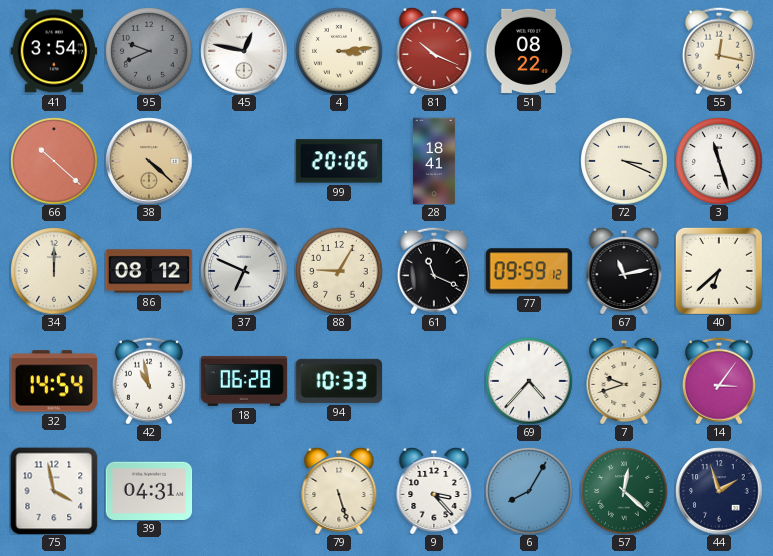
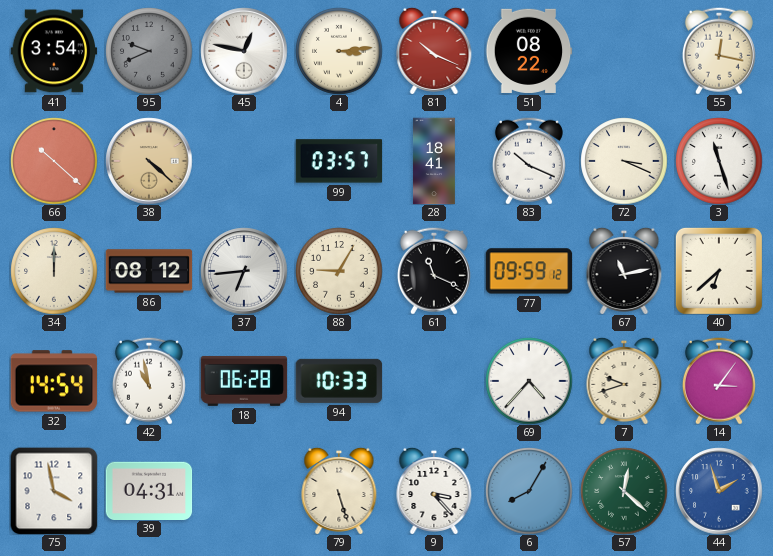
99: 20:06 -> 03:57
83: none -> 10:19
37: 6:49 -> 6:44
44 dial: navy -> blue
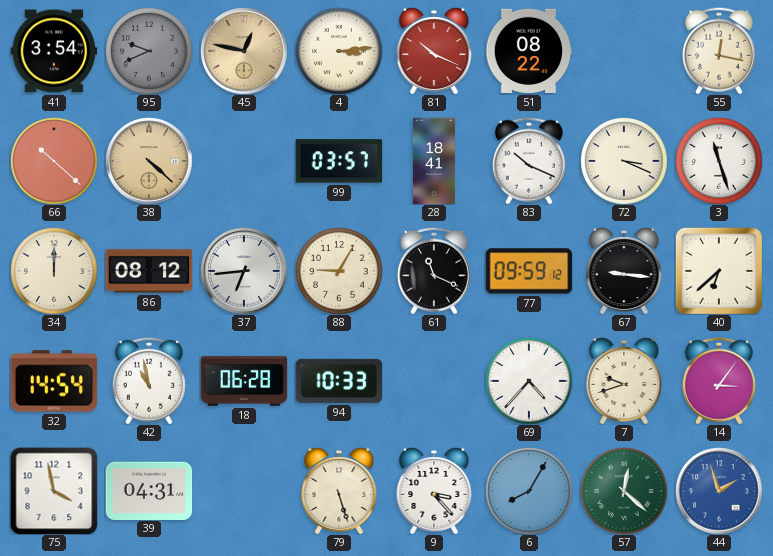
45 dial: white -> champagne
67: 11:13 -> 9:16
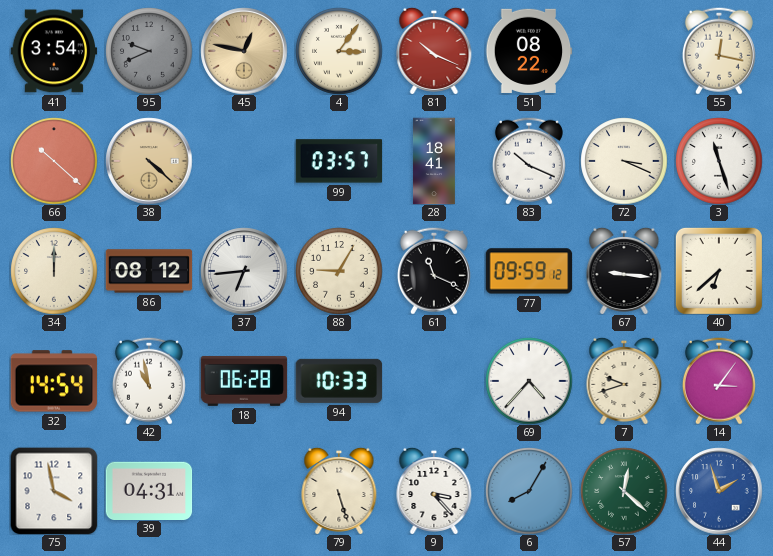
4: 3:14 -> 3:06
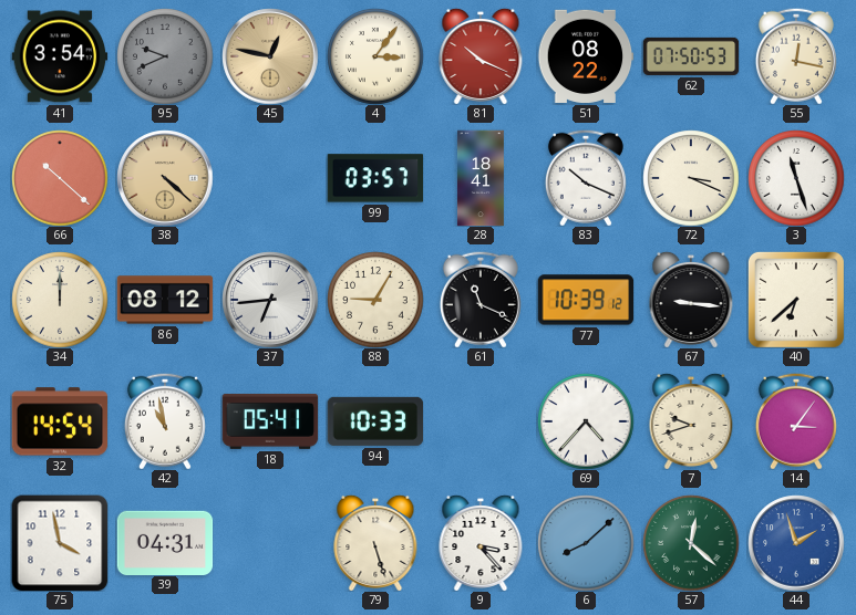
62: none -> 07:50
77: 09:59 -> 10:39
18: 06:28 -> 05:41
6: 8:05 -> 8:08
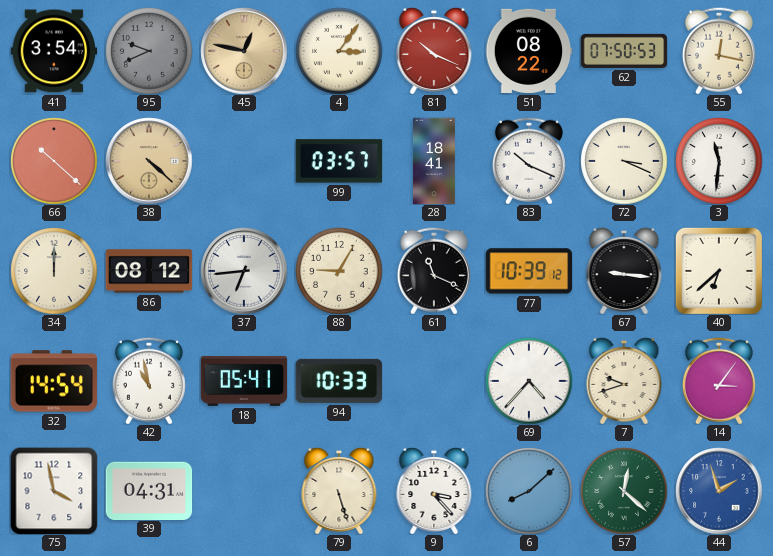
3: 11:27 -> 11:31
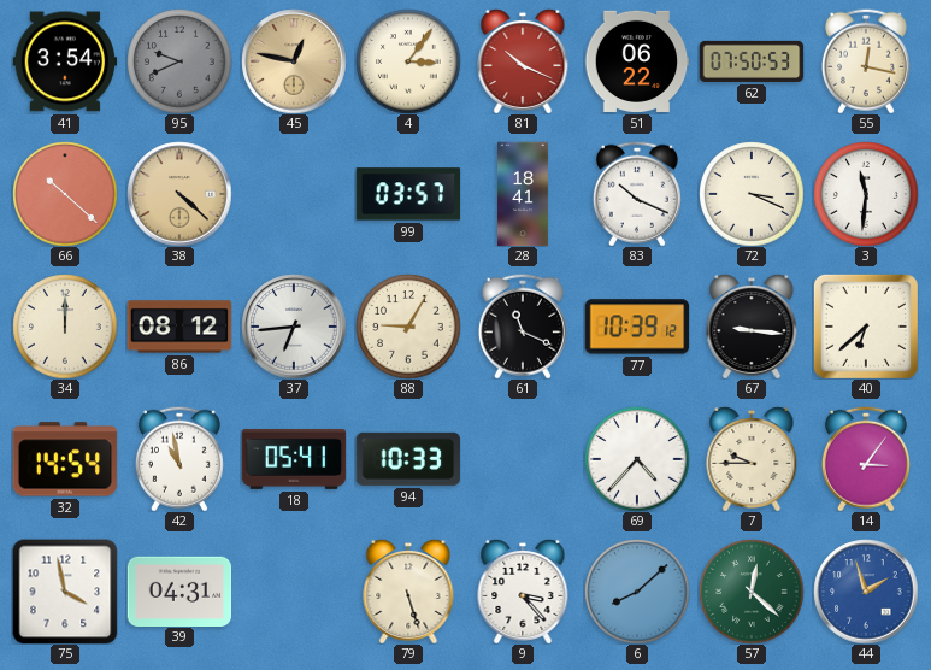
51: 08:22 -> 06:22
7: 9:42 -> 9:45
